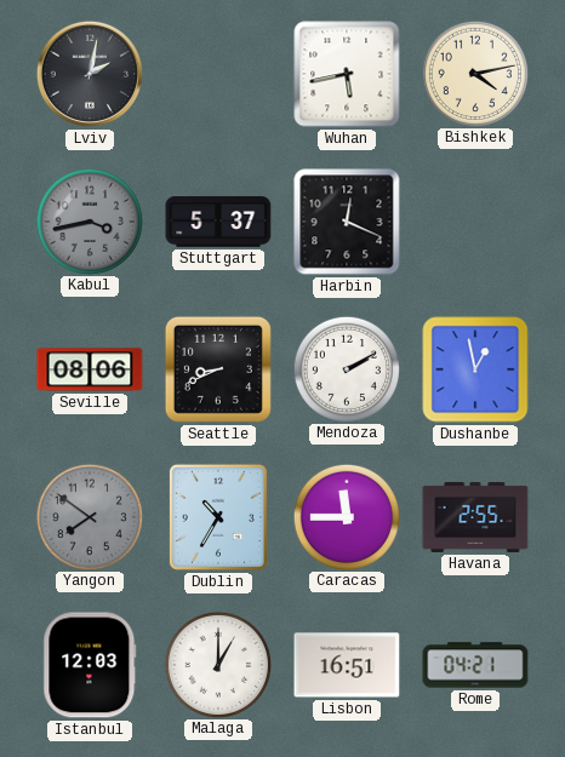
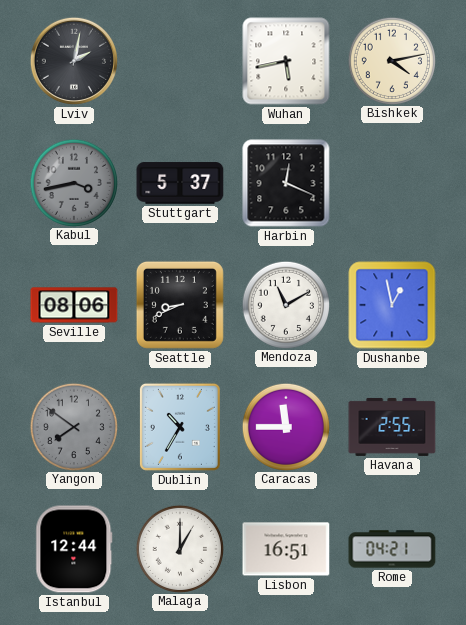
Mendoza: 2:10 -> 11:10
Istanbul: 12:03 -> 12:44
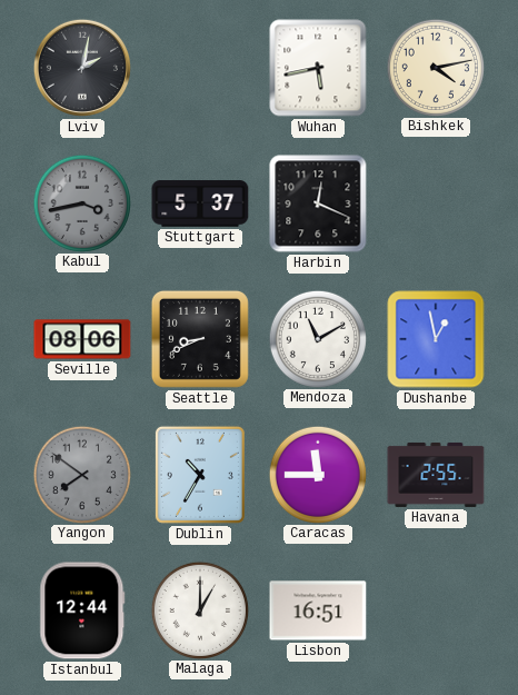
Rome: 04:21 -> none
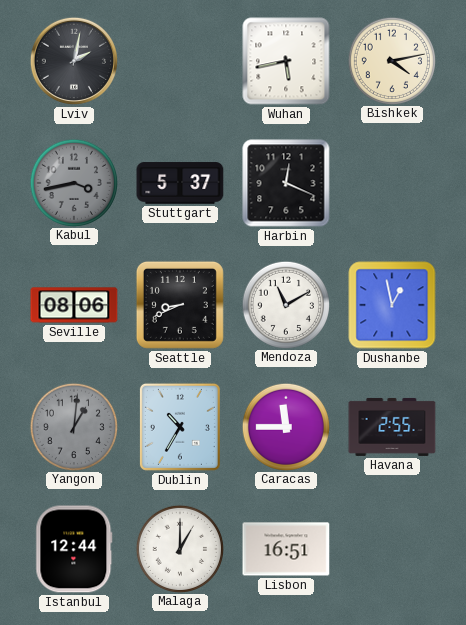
Yangon: 7:51 -> 1:01
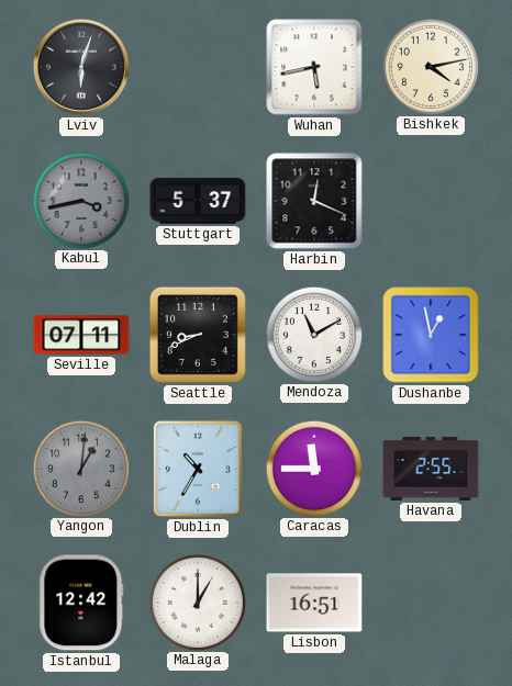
Lviv: 2:02 -> 6:03
Seville: 08:06 -> 07:11
Istanbul: 12:44 -> 12:42
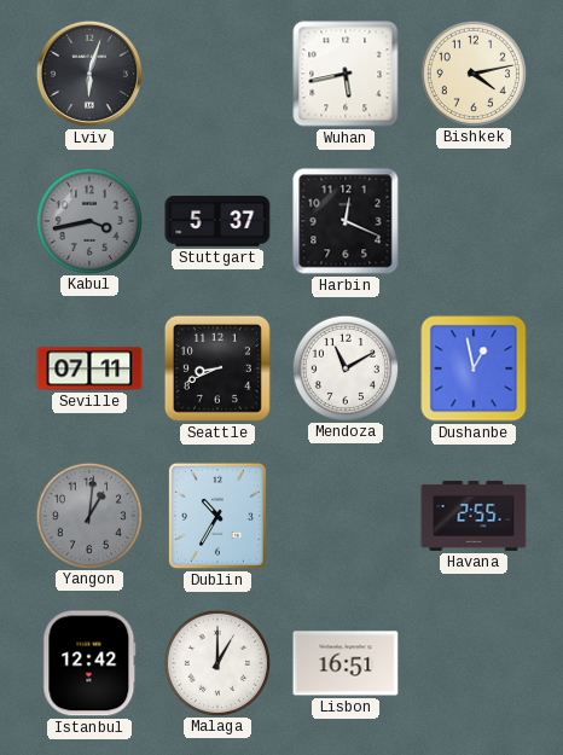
Caracas: 11:45 -> none
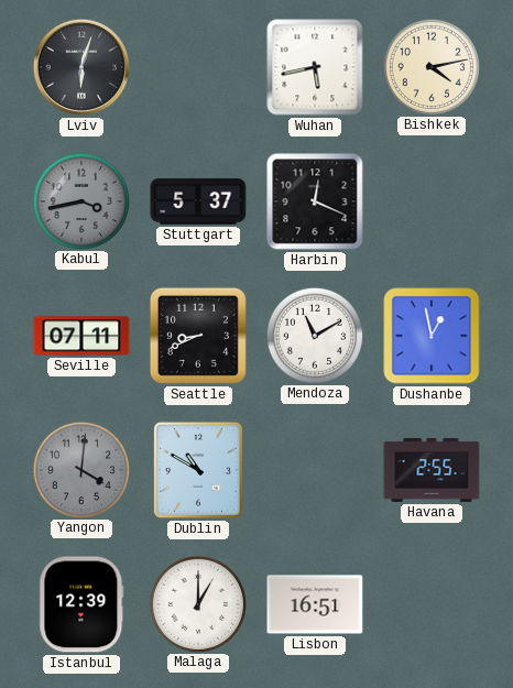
Yangon: 1:01 -> 4:01
Dublin: 10:35 -> 10:50
Istanbul: 12:42 -> 12:39
